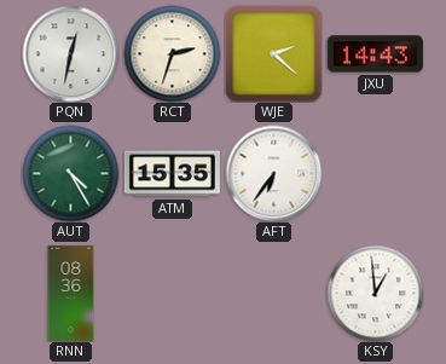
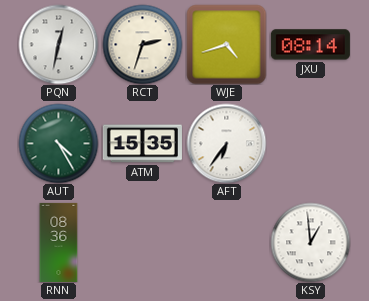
WJE: 2:22 -> 4:42
JXU: 14:43 -> 08:14
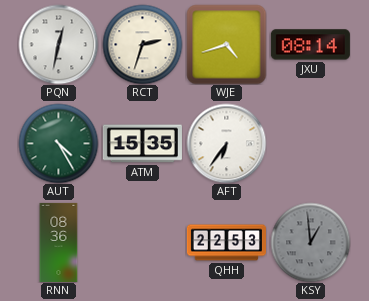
QHH: none -> 22:53
KSY dial: white -> grey
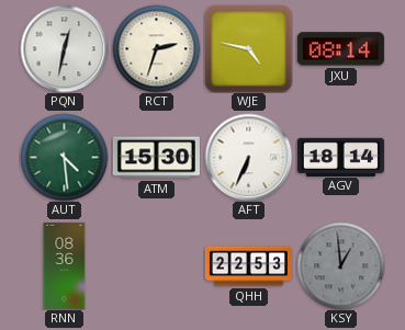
WJE: 4:42 -> 4:47
AUT: 4:25 -> 4:29
ATM: 15:35 -> 15:30
AFT: 6:36 -> 6:34
AGV: none -> 18:14
